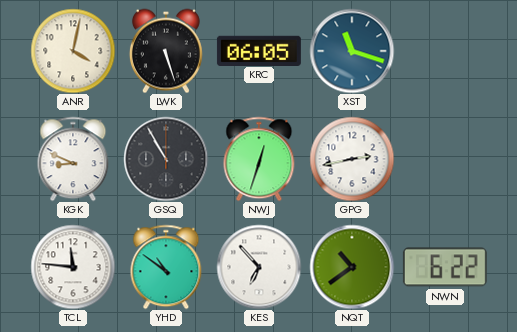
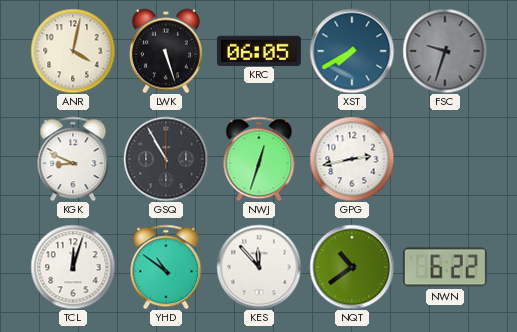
XST: 11:18 -> 7:40
FSC: none -> 9:33
TCL: 11:46 -> 12:03
KES: 6:53 -> 11:53
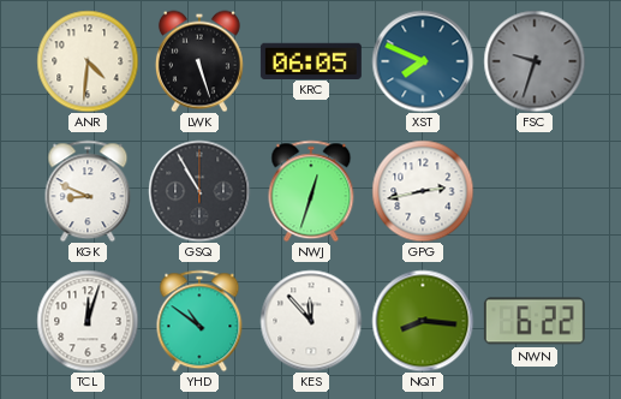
ANR: 4:02 -> 4:31
XST: 7:40 -> 7:49
NQT: 10:39 -> 8:16
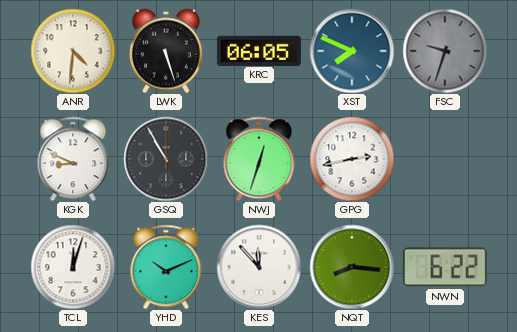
YHD: 10:51 -> 10:11
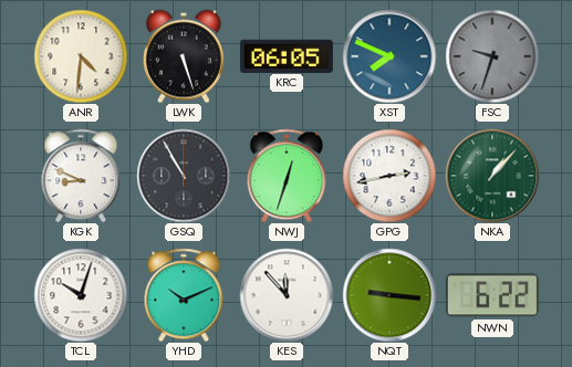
NKA: none -> 1:07
TCL: 12:03 -> 10:03
NQT: 8:16 -> 9:16
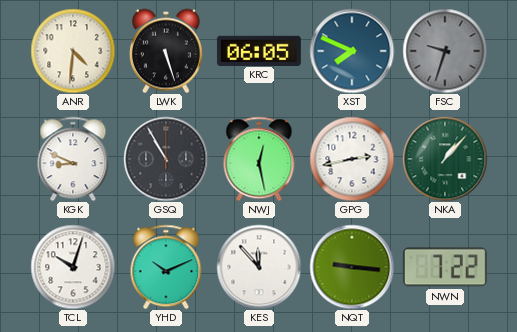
NWJ: 12:33 -> 12:28
NWN: 6:22 -> 7:22
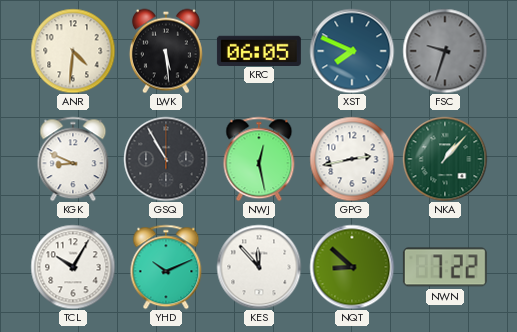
LWK: 5:27 -> 5:29
TCL: 10:03 -> 10:05
NQT: 9:16 -> 8:52
